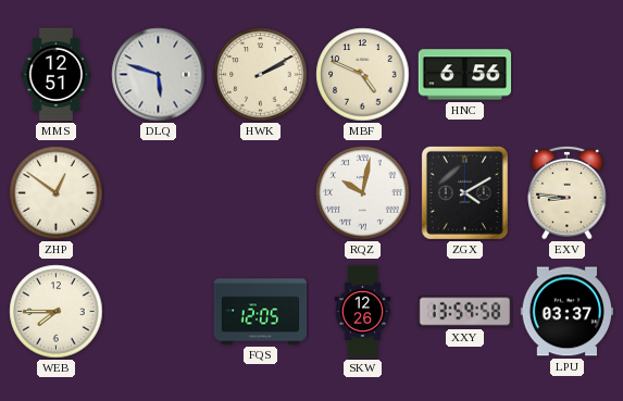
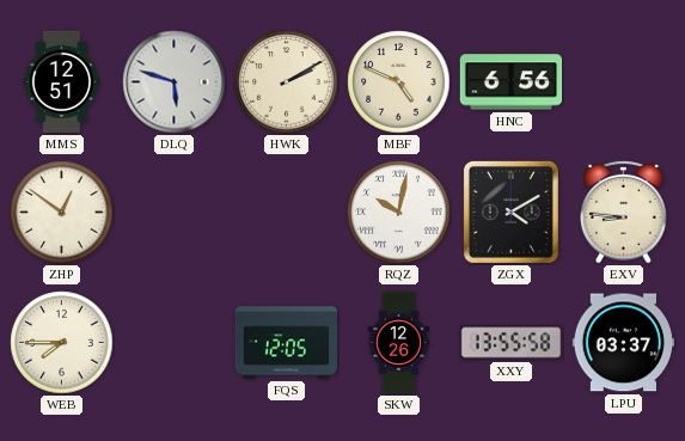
XXY: 13:59 -> 13:55
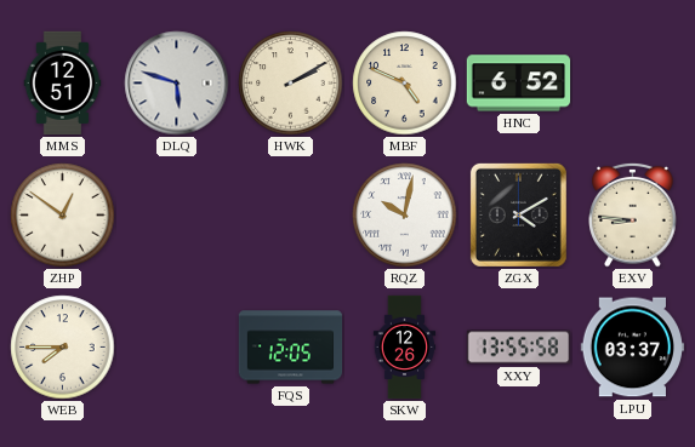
HNC: 6:56 -> 6:52
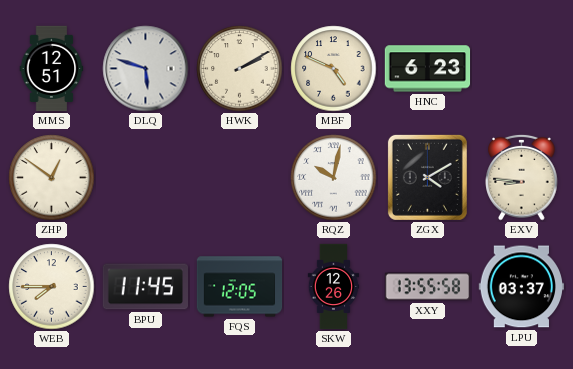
HNC: 6:52 -> 6:23
BPU: none -> 11:45
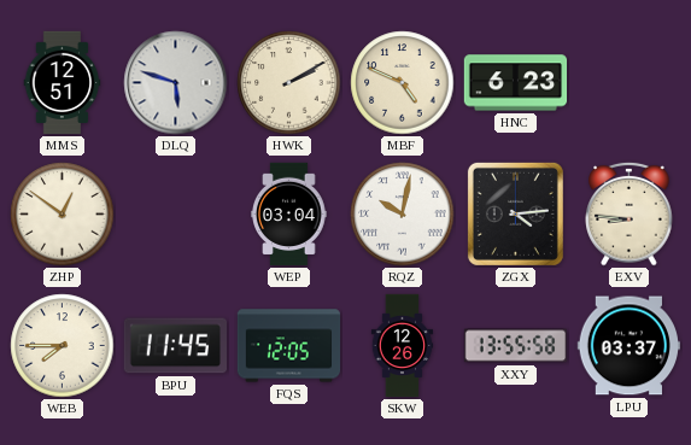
WEP: none -> 03:04
ZGX: 4:10 -> 4:14
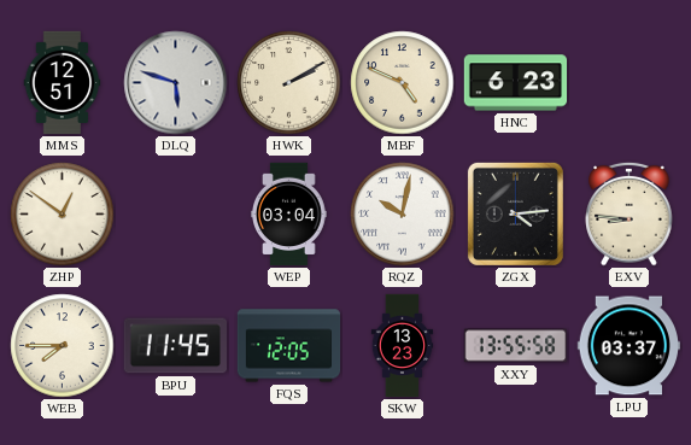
SKW: 12:26 -> 13:23
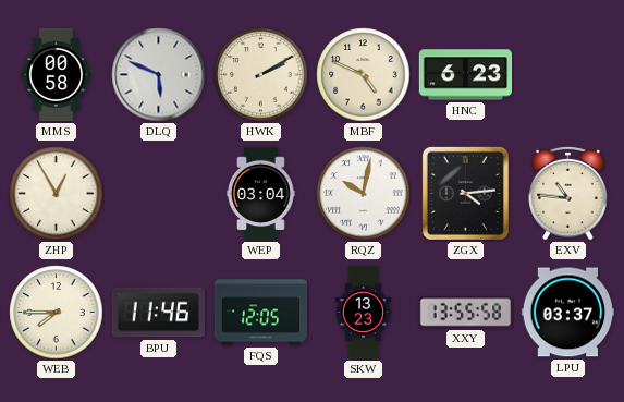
MMS: 12:51 -> 00:58
DLQ: 5:48 -> 5:49
ZHP: 12:51 -> 12:55
EXV: 8:46 -> 10:46
BPU: 11:45 -> 11:46
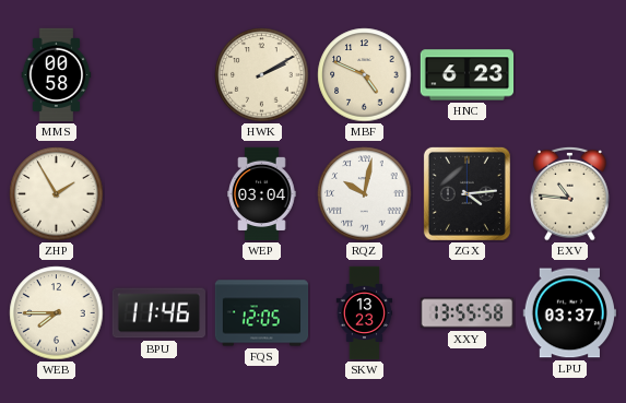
DLQ: 5:49 -> none
ZHP: 12:55 -> 1:55
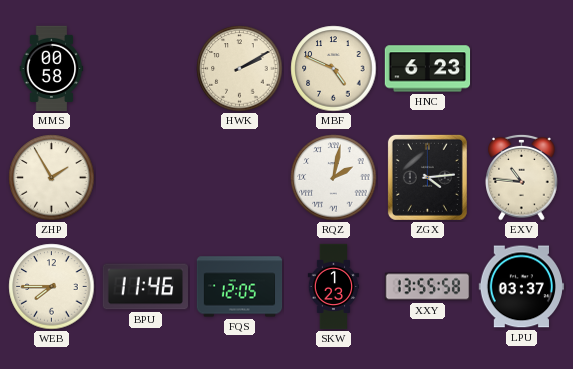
WEP: 03:04 -> none
RQZ: 10:02 -> 2:02
SKW: 13:23 -> 1:23
